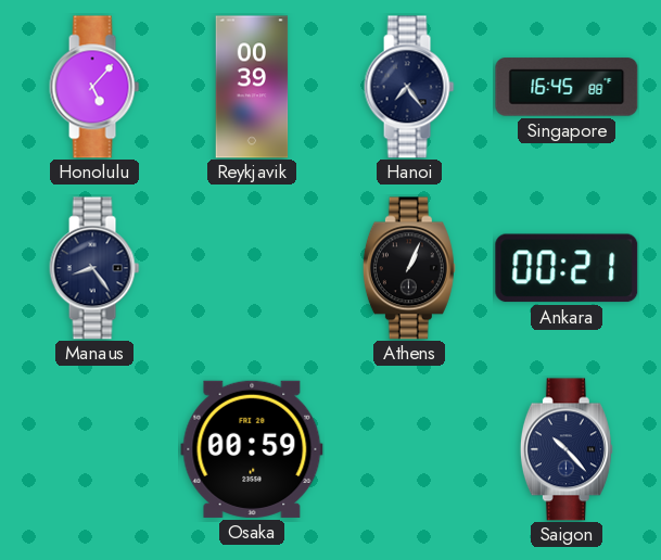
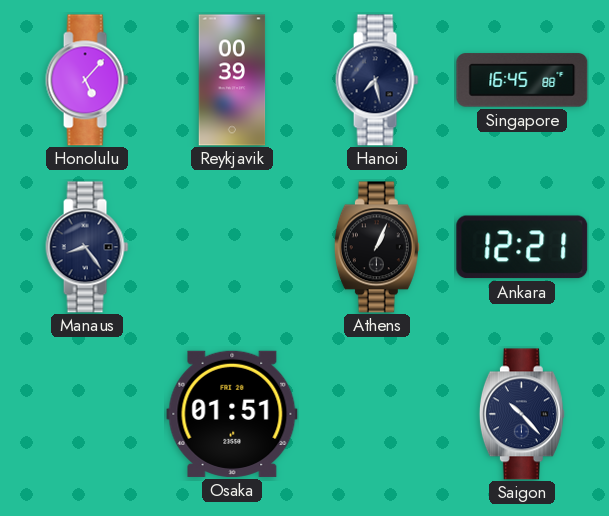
Hanoi: 7:24 -> 7:28
Ankara: 00:21 -> 12:21
Osaka: 00:59 -> 01:51
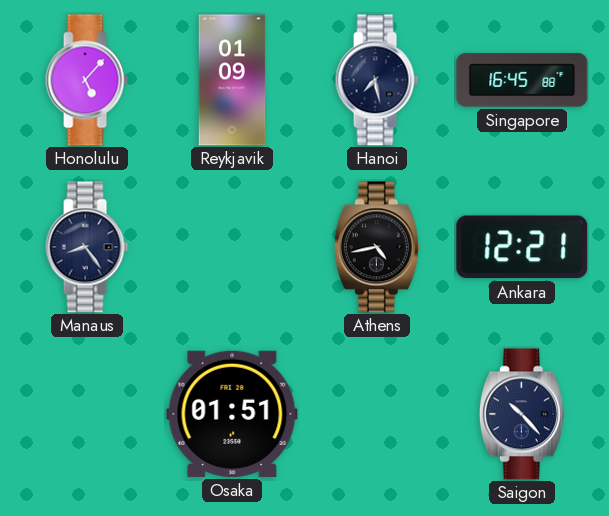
Reykjavik: 00:39 -> 01:09
Athens: 1:04 -> 4:43
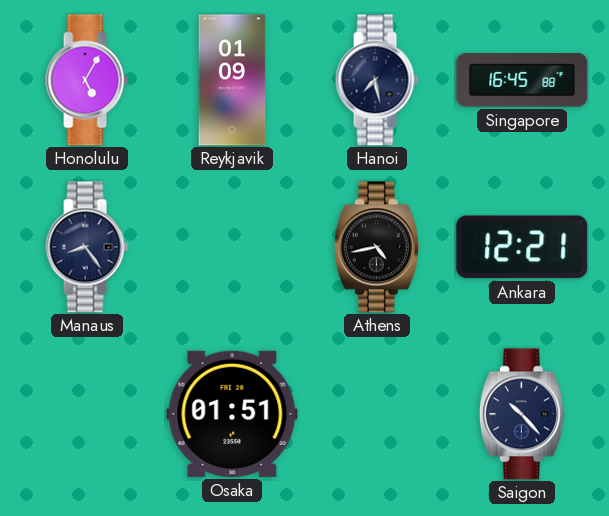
Honolulu: 5:07 -> 5:05
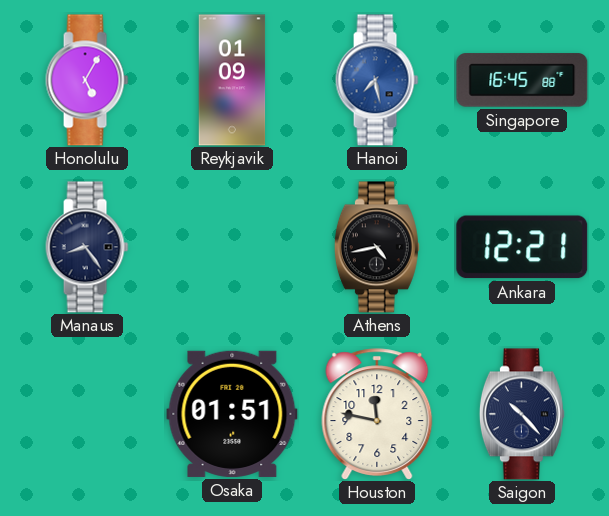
Hanoi dial: navy -> blue
Houston: none -> 11:47
